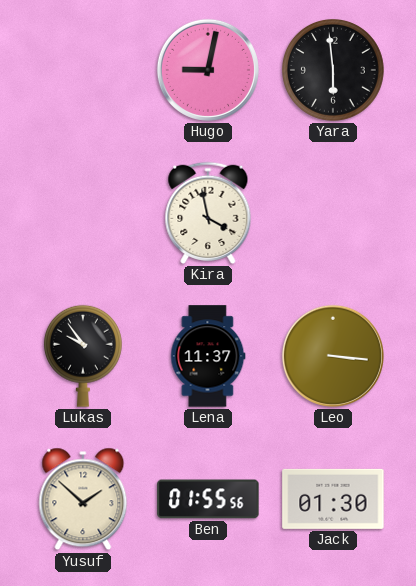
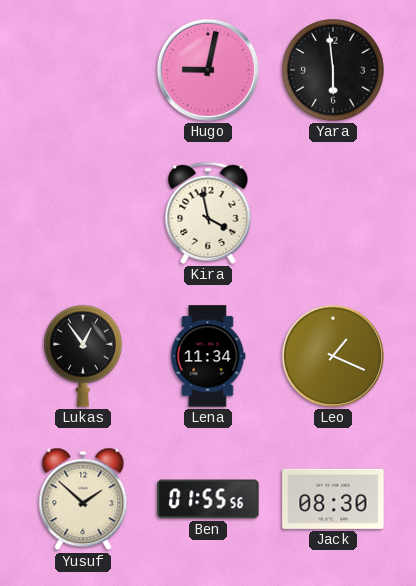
Lukas: 9:54 -> 12:54
Lena: 11:37 -> 11:34
Leo: 3:16 -> 1:19
Jack: 01:30 -> 08:30
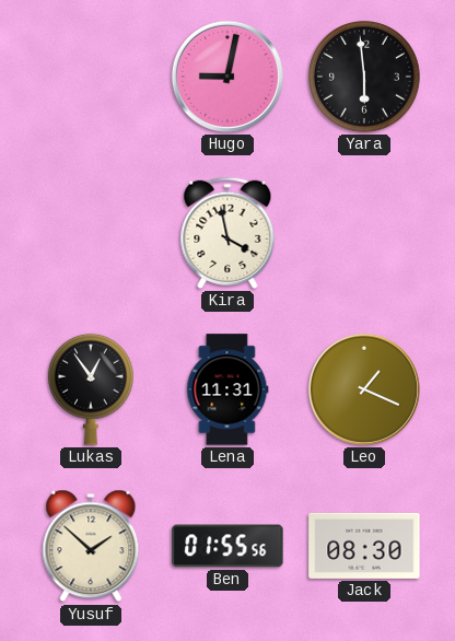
Lena: 11:34 -> 11:31
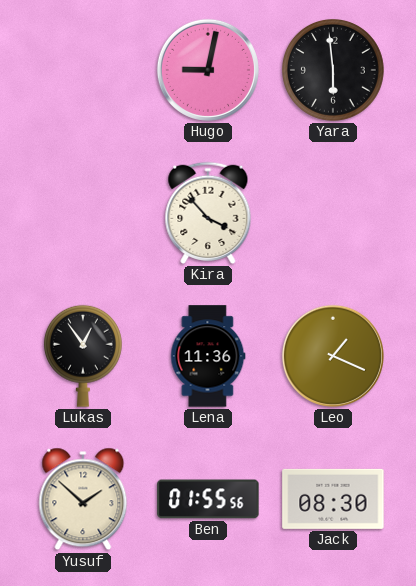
Kira: 3:58 -> 3:53
Lena: 11:31 -> 11:36
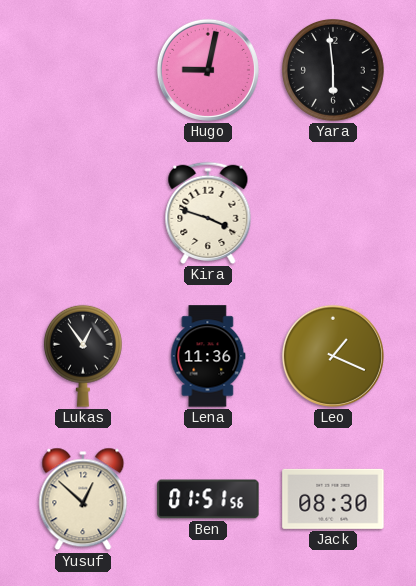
Kira: 3:53 -> 3:48
Yusuf: 1:52 -> 12:52
Ben: 01:55 -> 01:51
